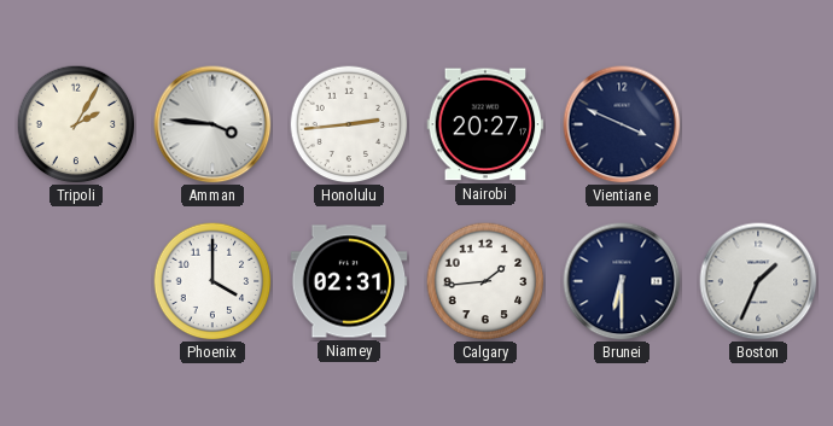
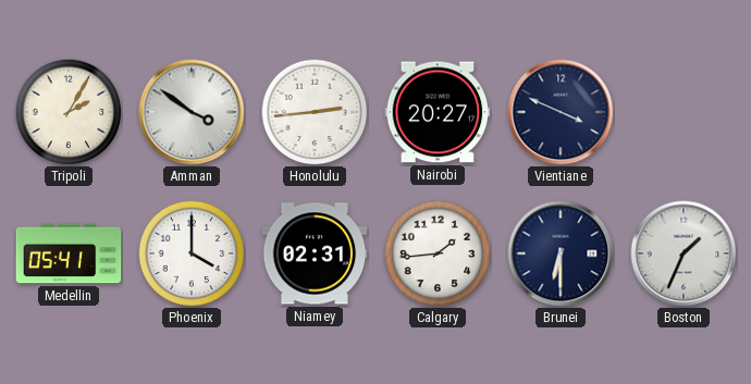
Amman: 3:46 -> 3:51
Medellin: none -> 05:41
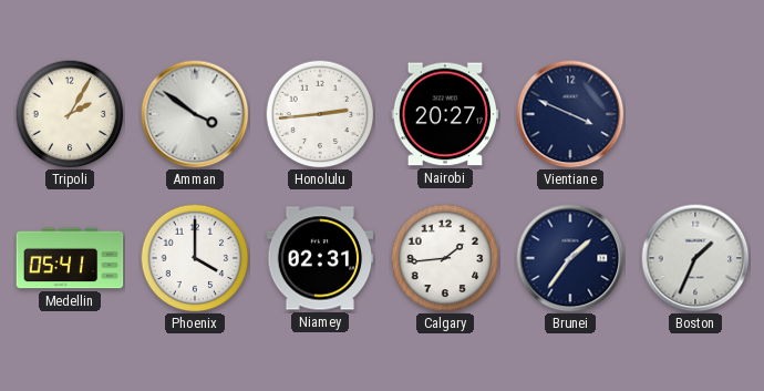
Brunei: 6:30 -> 1:36
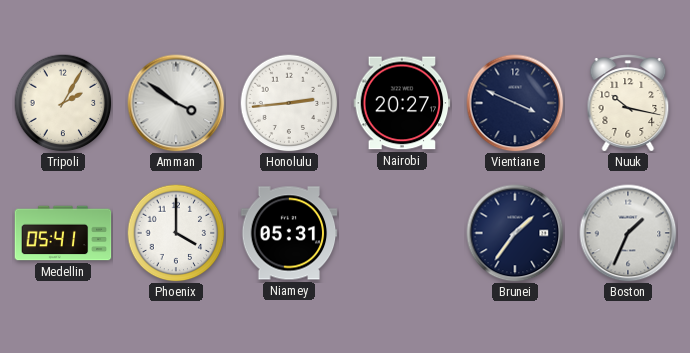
Nuuk: none -> 10:17
Niamey: 02:31 -> 05:31
Calgary: 1:44 -> none
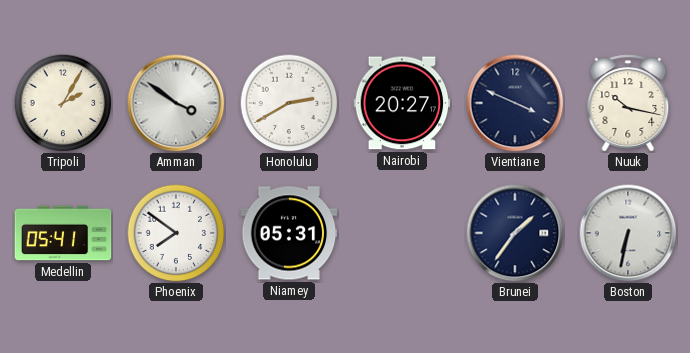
Honolulu: 2:44 -> 2:40
Phoenix: 4:00 -> 7:51
Boston: 1:34 -> 6:32
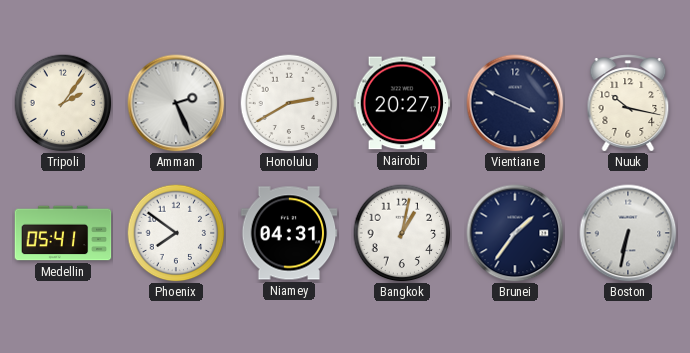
Tripoli: 2:05 -> 2:06
Amman: 3:51 -> 2:26
Niamey: 05:31 -> 04:31
Bangkok: none -> 1:02
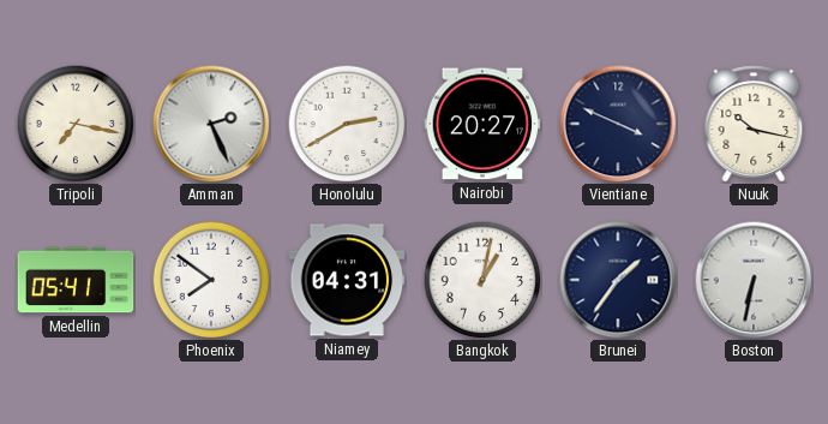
Tripoli: 2:06 -> 7:17
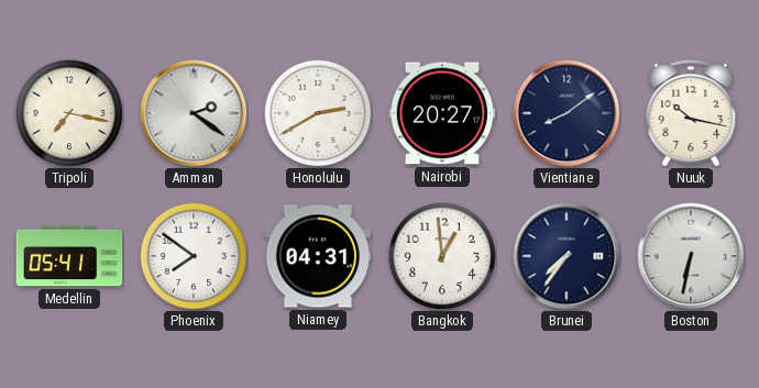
Amman: 2:26 -> 2:21
Vientiane: 3:49 -> 8:09
Bangkok: 1:02 -> 12:59
Brunei: 1:36 -> 7:36
